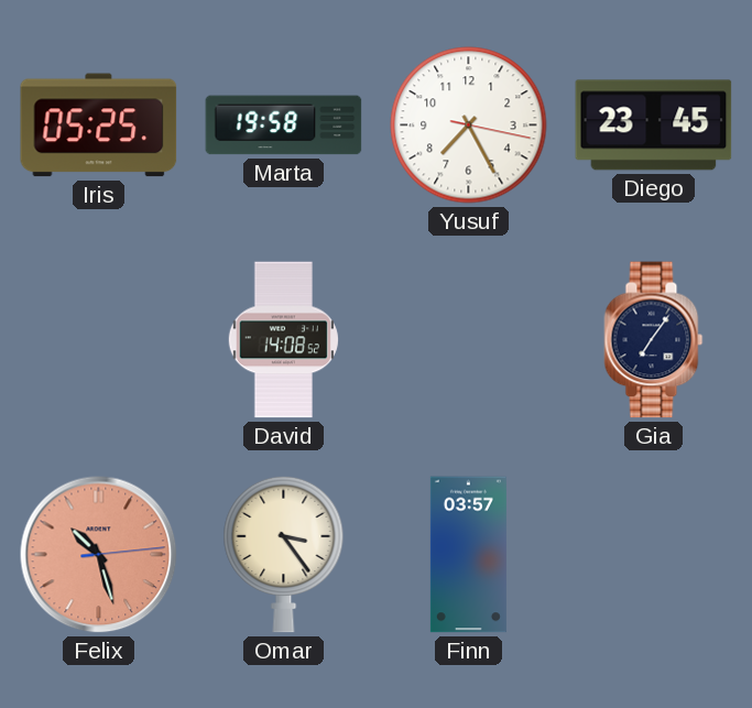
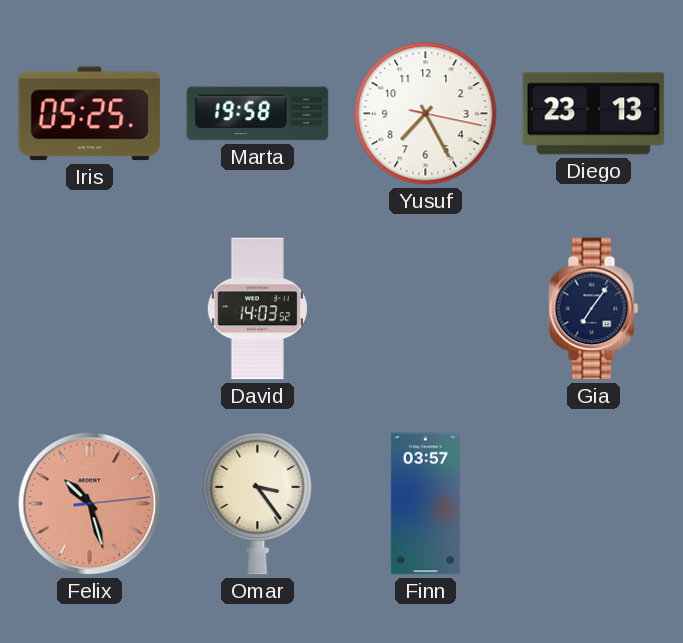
Diego: 23:45 -> 23:13
David: 14:08 -> 14:03
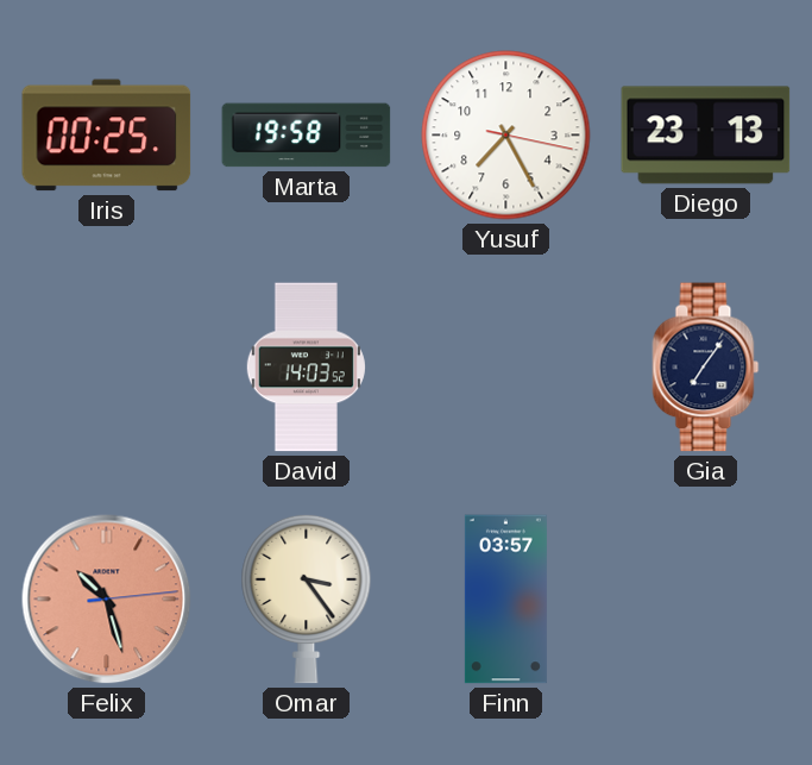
Iris: 05:25 -> 00:25
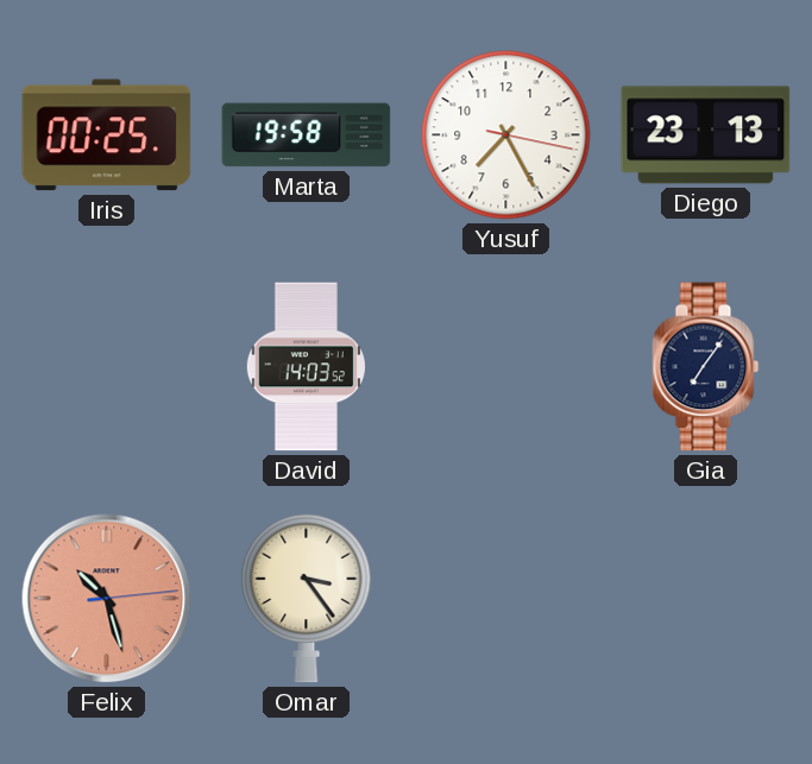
Finn: 03:57 -> none
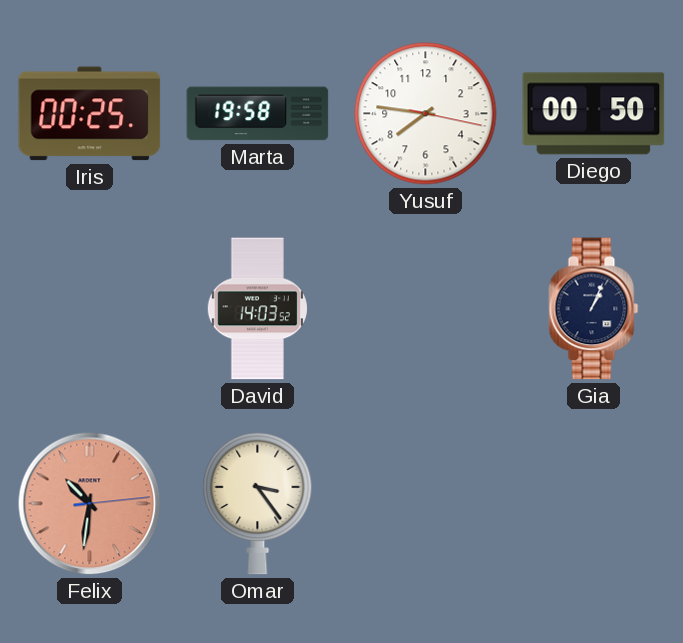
Yusuf: 7:25 -> 7:46
Diego: 23:13 -> 00:50
Gia: 7:06 -> 1:04
Felix: 10:27 -> 10:31
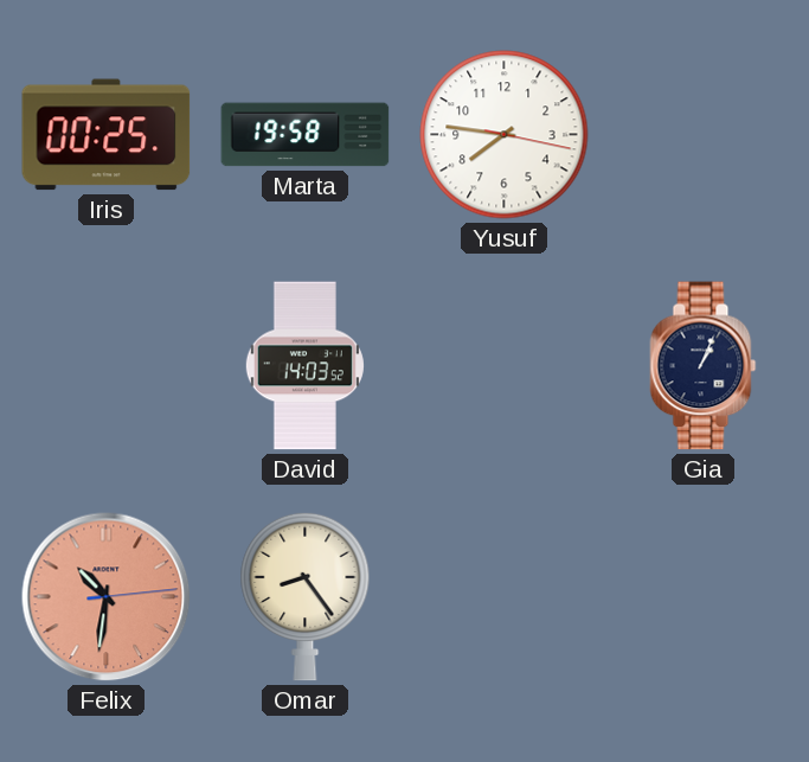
Diego: 00:50 -> none
Omar: 3:24 -> 8:24
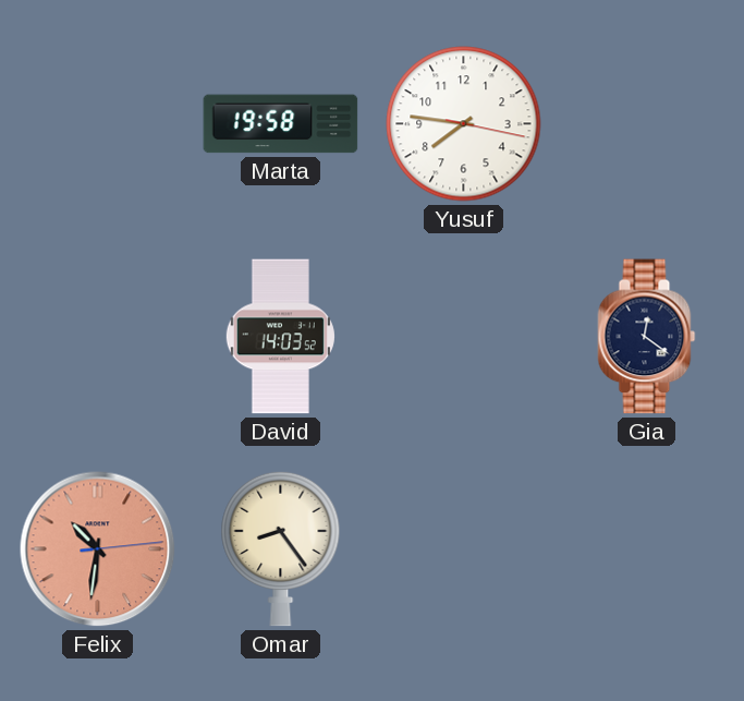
Iris: 00:25 -> none
Gia: 1:04 -> 12:21
